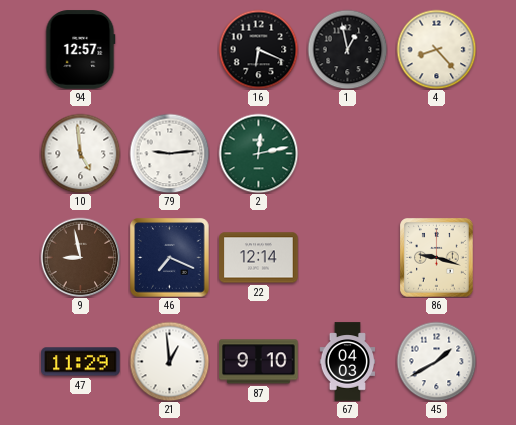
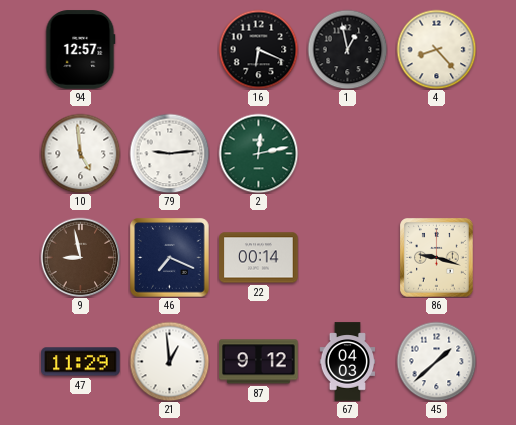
22: 12:14 -> 00:14
87: 9:10 -> 9:12
45: 1:40 -> 1:38
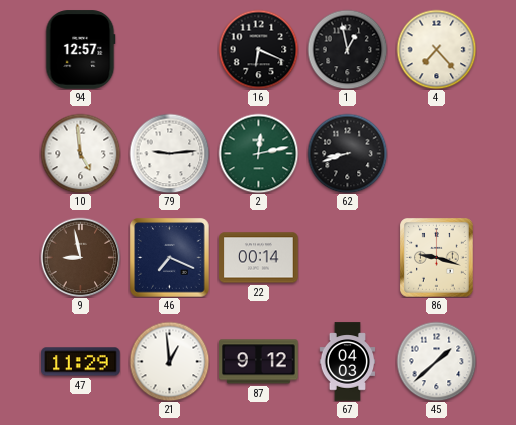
4: 8:23 -> 7:23
62: none -> 8:42
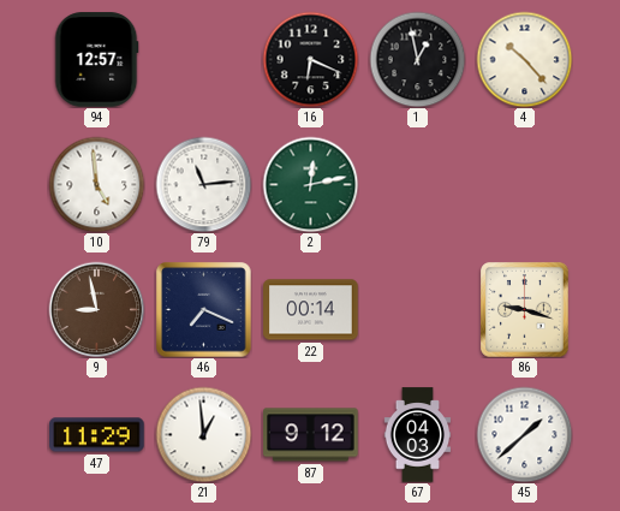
4: 7:23 -> 10:23
79: 9:14 -> 11:14
62: 8:42 -> none
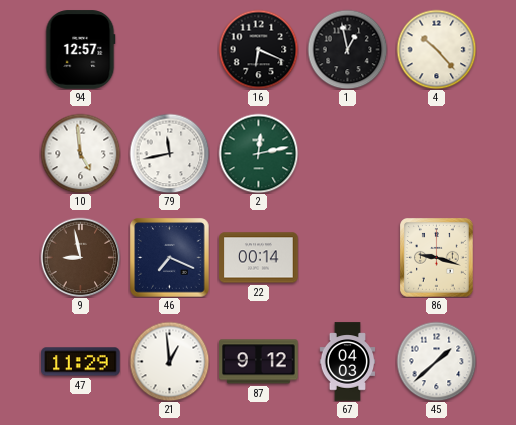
79: 11:14 -> 11:43
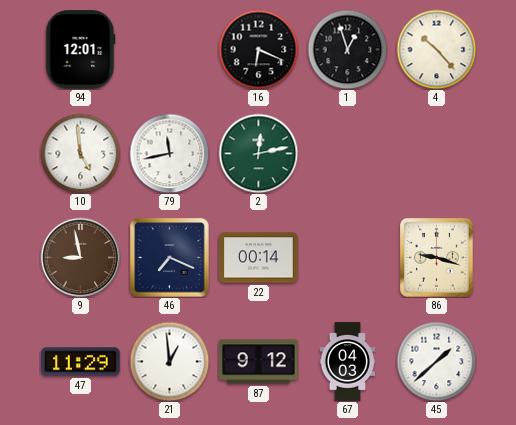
94: 12:57 -> 12:01
1: 12:58 -> 12:57
